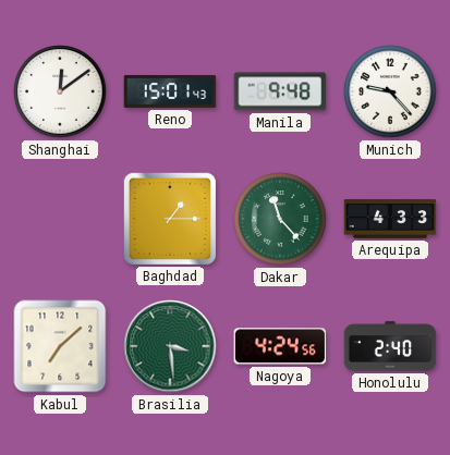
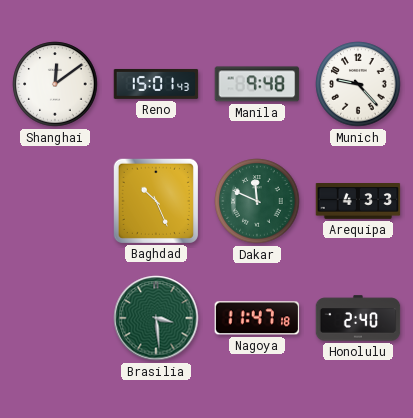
Baghdad: 1:15 -> 10:26
Dakar: 11:23 -> 11:49
Kabul: 7:08 -> none
Nagoya: 4:24 -> 11:47
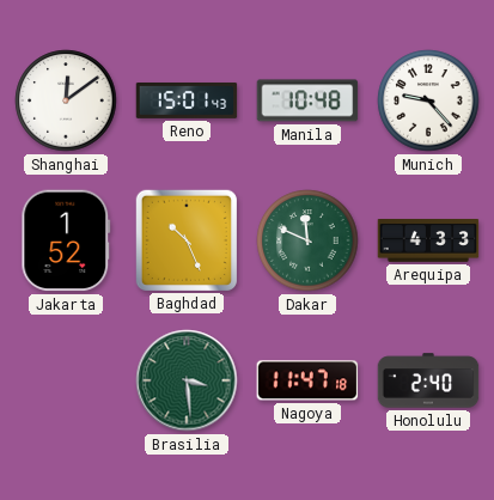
Manila: 9:48 -> 10:48
Jakarta: none -> 1:52
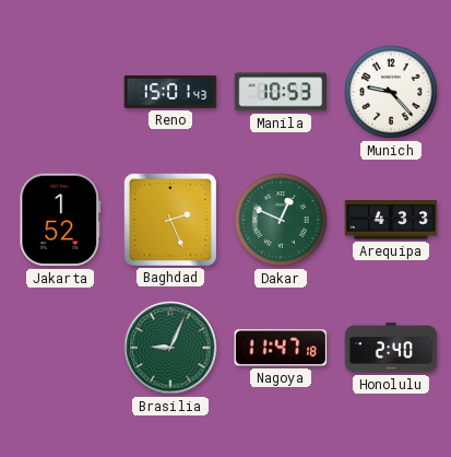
Shanghai: 12:09 -> none
Manila: 10:48 -> 10:53
Baghdad: 10:26 -> 2:26
Dakar: 11:49 -> 12:49
Brasilia: 3:29 -> 9:04
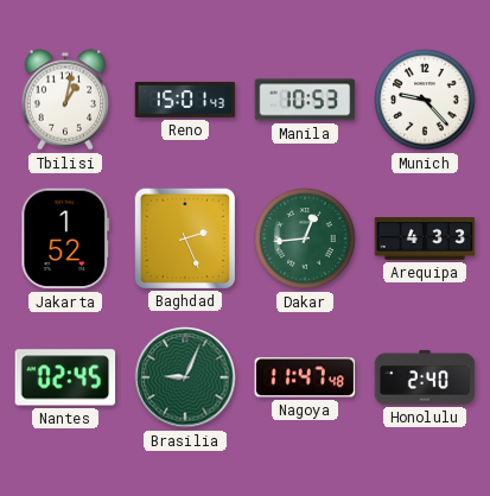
Tbilisi: none -> 1:02
Dakar: 12:49 -> 12:44
Nantes: none -> 02:45
Nagoya: 11:47:18 -> 11:47:48
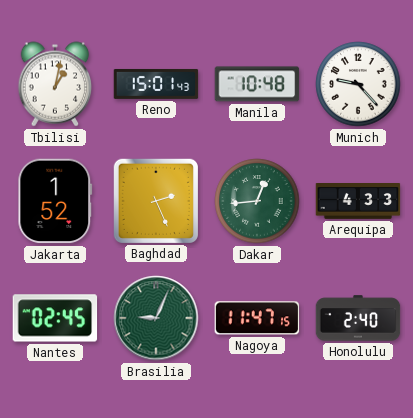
Manila: 10:53 -> 10:48
Nagoya: 11:47:48 -> 11:47:15
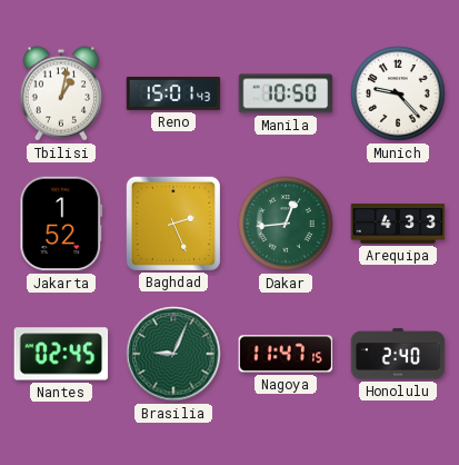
Manila: 10:48 -> 10:50
